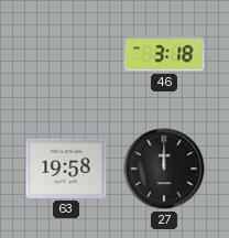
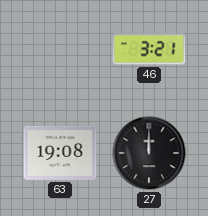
46: 3:18 -> 3:21
63: 19:58 -> 19:08
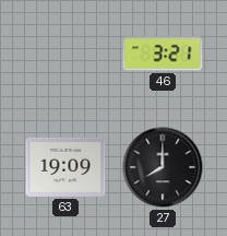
63: 19:08 -> 19:09
27: 12:00 -> 8:00
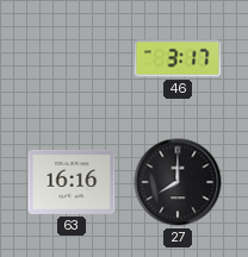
46: 3:21 -> 3:17
63: 19:09 -> 16:16
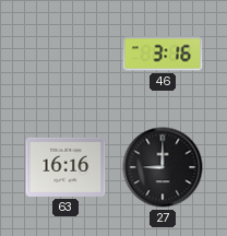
46: 3:17 -> 3:16
27: 8:00 -> 9:00
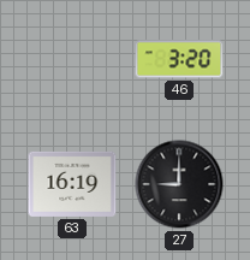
46: 3:16 -> 3:20
63: 16:16 -> 16:19
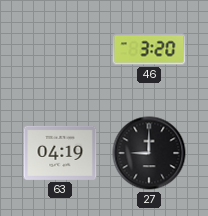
63: 16:19 -> 04:19
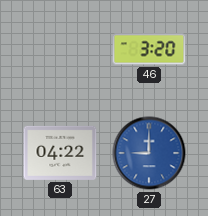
63: 04:19 -> 04:22
27 dial: black -> blue
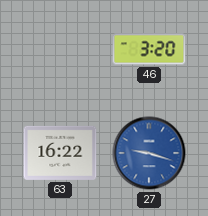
63: 04:22 -> 16:22
27: 9:00 -> 9:18
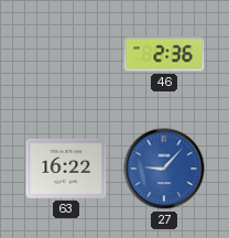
46: 3:20 -> 2:36
27: 9:18 -> 9:07
